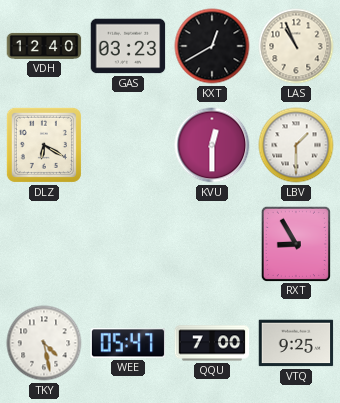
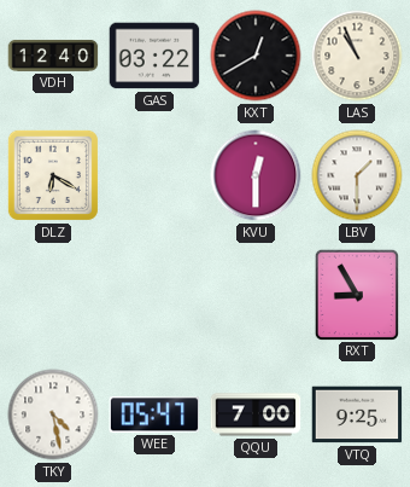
GAS: 03:23 -> 03:22
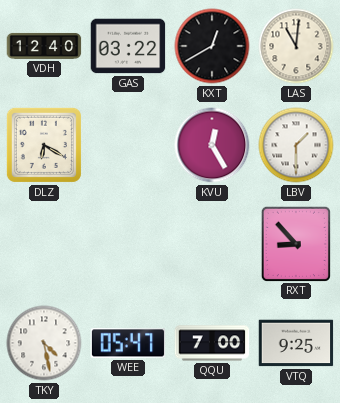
LAS: 10:56 -> 11:01
KVU: 12:30 -> 12:25
RXT: 8:55 -> 8:53
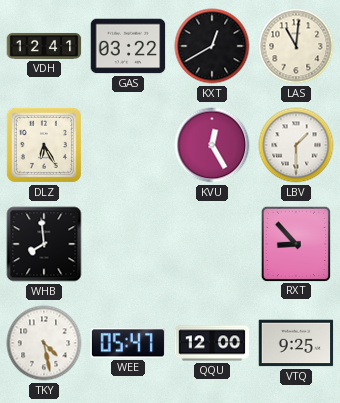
VDH: 12:40 -> 12:41
DLZ: 6:20 -> 6:25
WHB: none -> 7:59
QQU: 7:00 -> 12:00
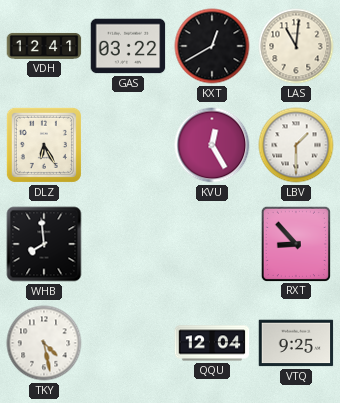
WEE: 05:47 -> none
QQU: 12:00 -> 12:04
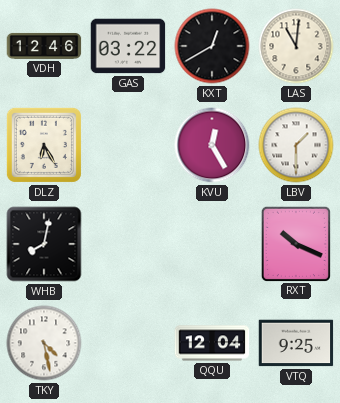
VDH: 12:41 -> 12:46
WHB: 7:59 -> 8:02
RXT: 8:53 -> 10:19
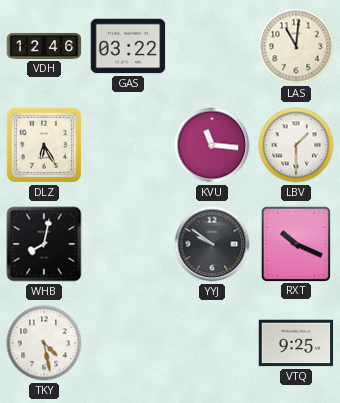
KXT: 12:40 -> none
KVU: 12:25 -> 11:16
YYJ: none -> 9:51
QQU: 12:04 -> none
